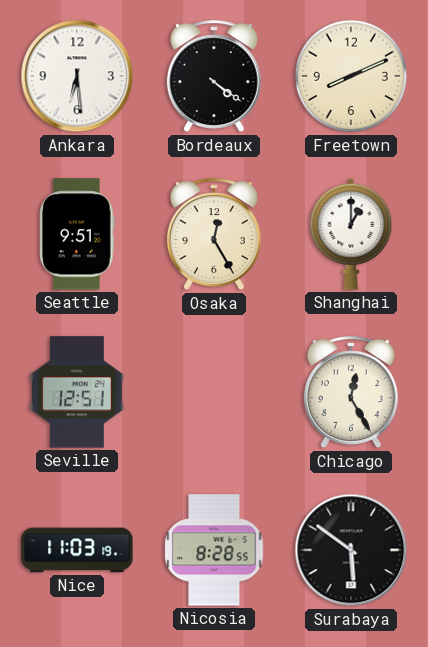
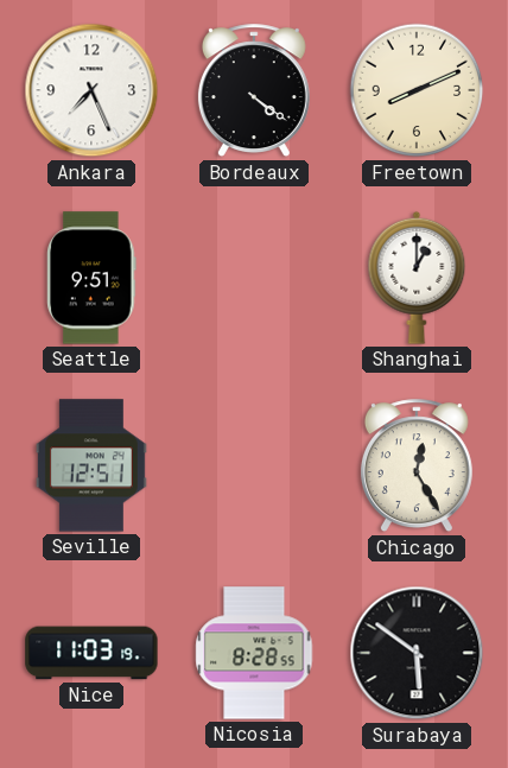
Ankara: 6:29 -> 7:26
Osaka: 12:25 -> none
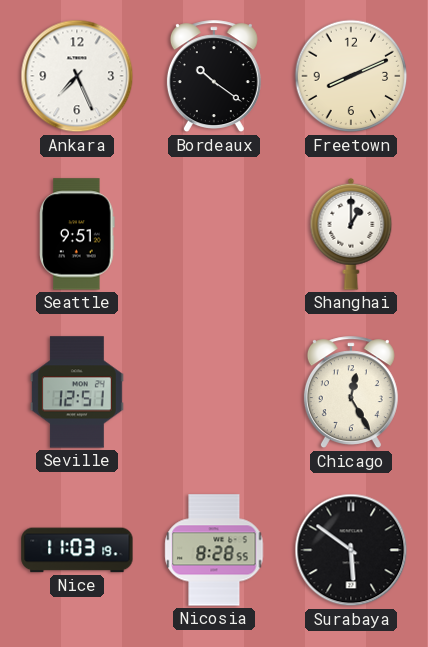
Bordeaux: 4:21 -> 10:21
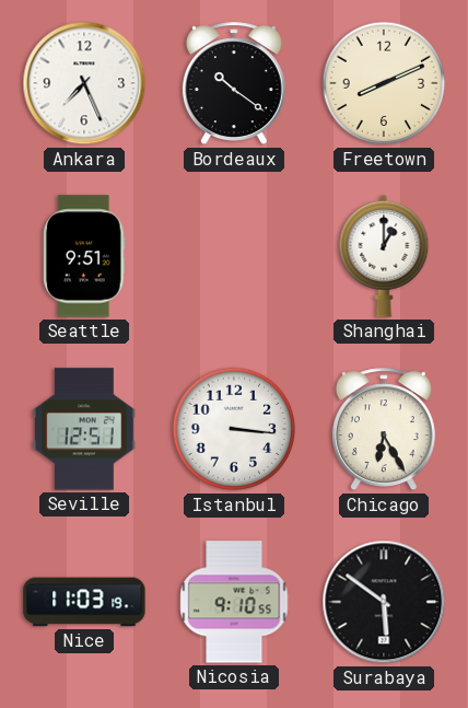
Istanbul: none -> 3:16
Chicago: 12:25 -> 6:25
Nicosia: 8:28 -> 9:10
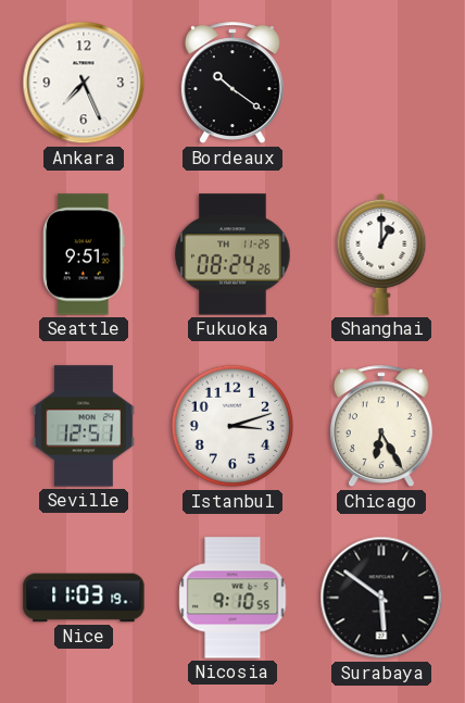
Freetown: 8:11 -> none
Fukuoka: none -> 08:24
Istanbul: 3:16 -> 3:12
